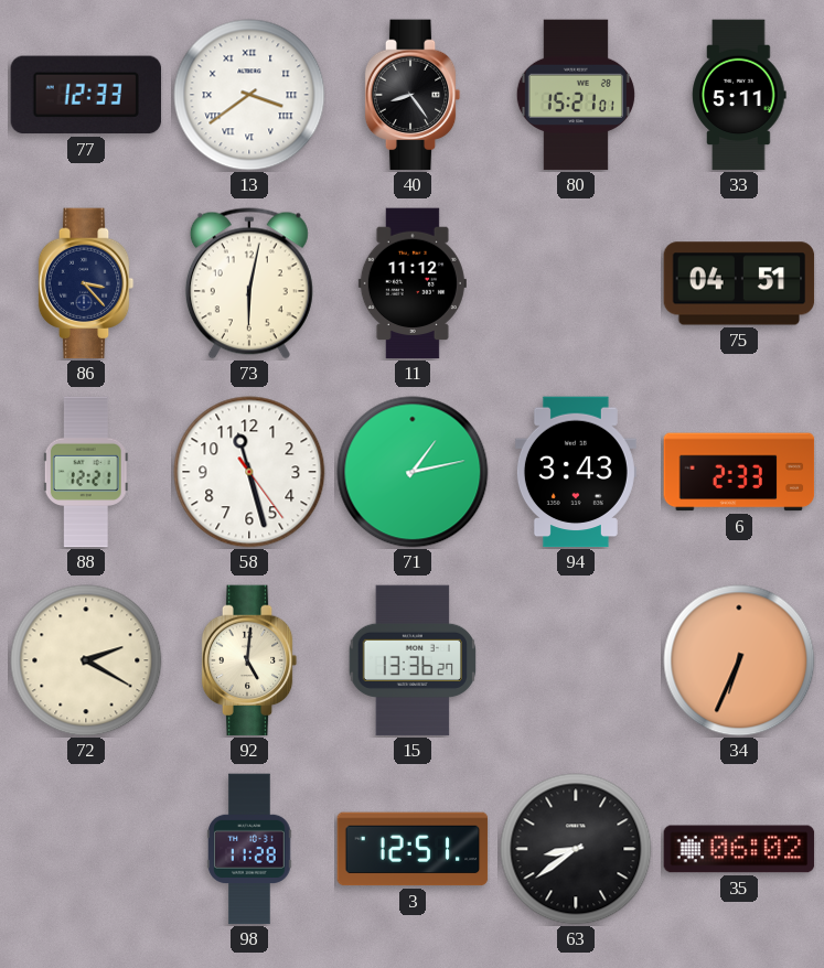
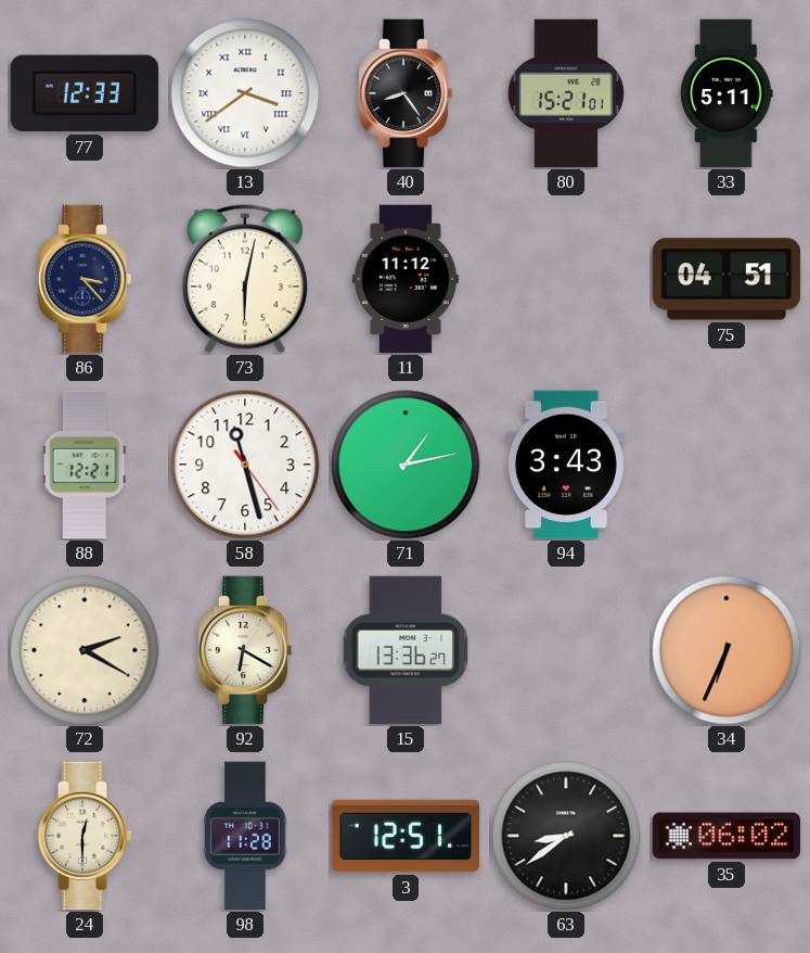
6: 2:33 -> none
92: 5:01 -> 6:20
24: none -> 12:30
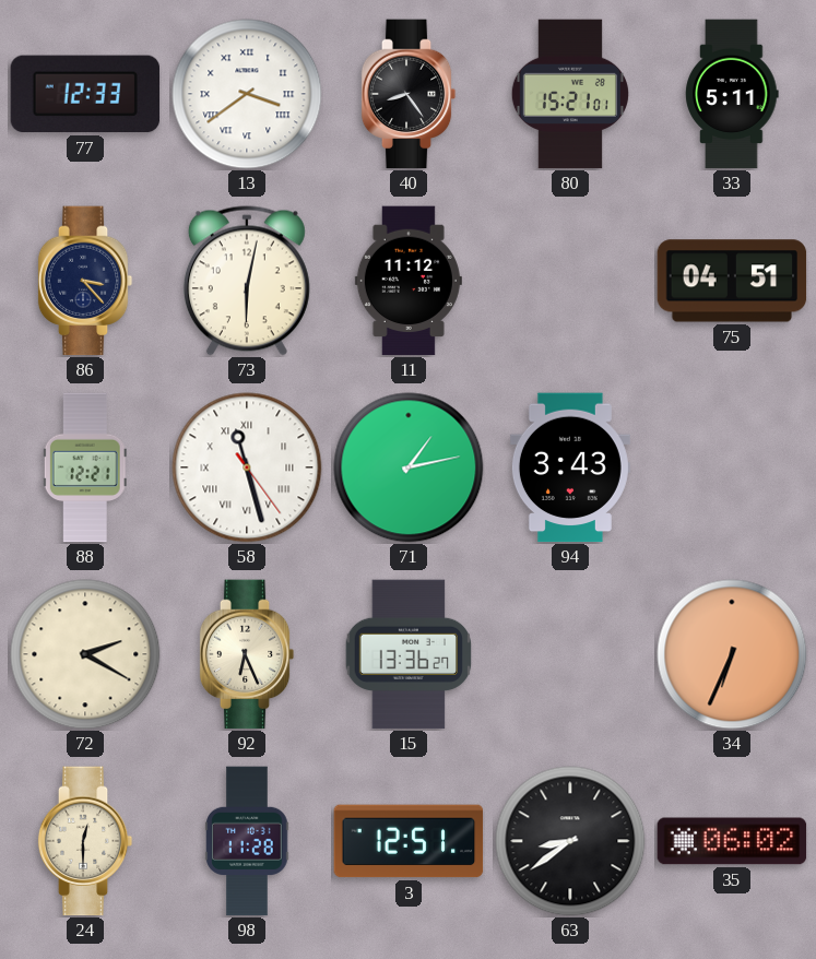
58 numerals: Arabic -> Roman
92: 6:20 -> 6:26
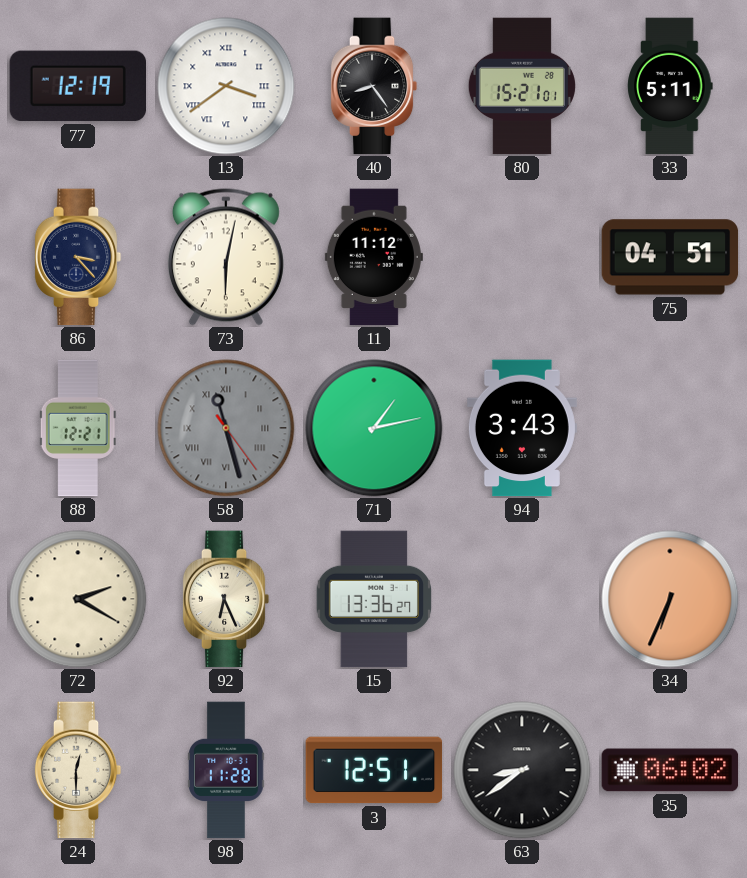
77: 12:33 -> 12:19
58 dial: white -> grey
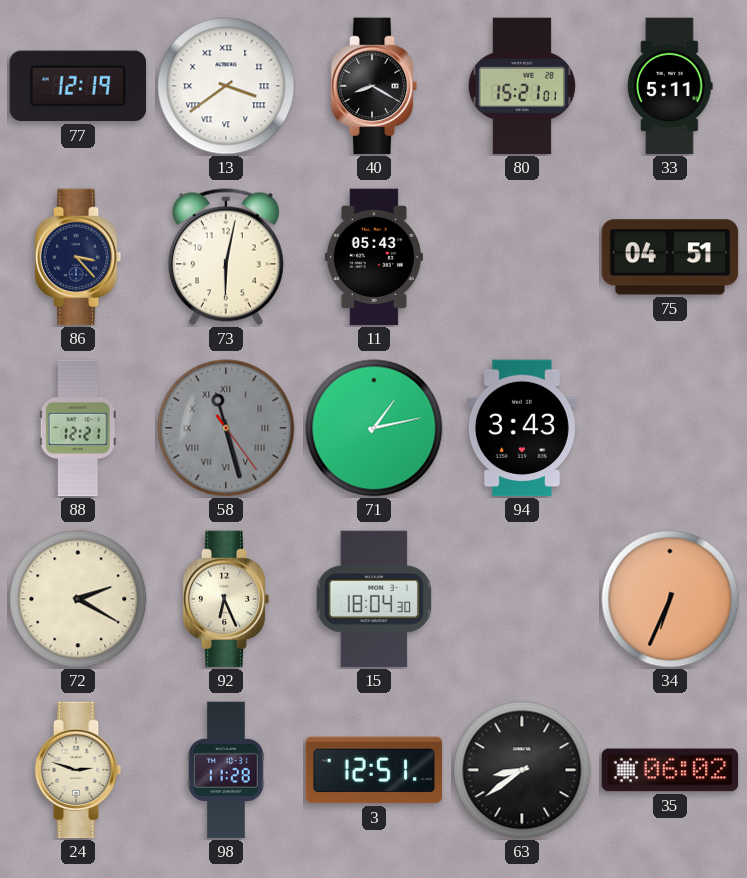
40: 8:24 -> 8:20
11: 11:12 -> 05:43
15: 13:36 -> 18:04
24: 12:30 -> 2:48
